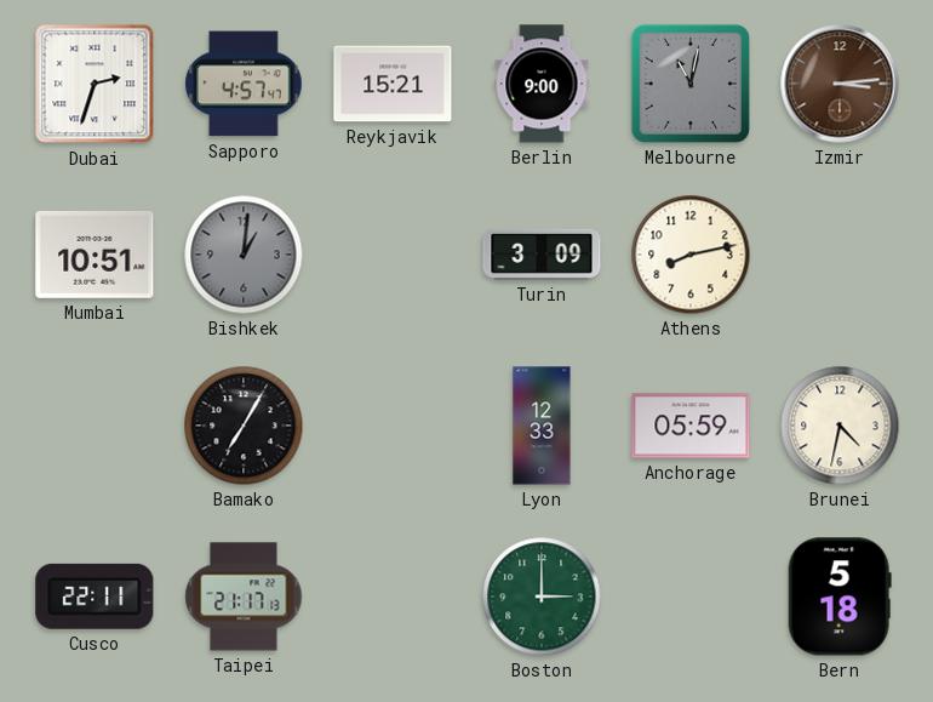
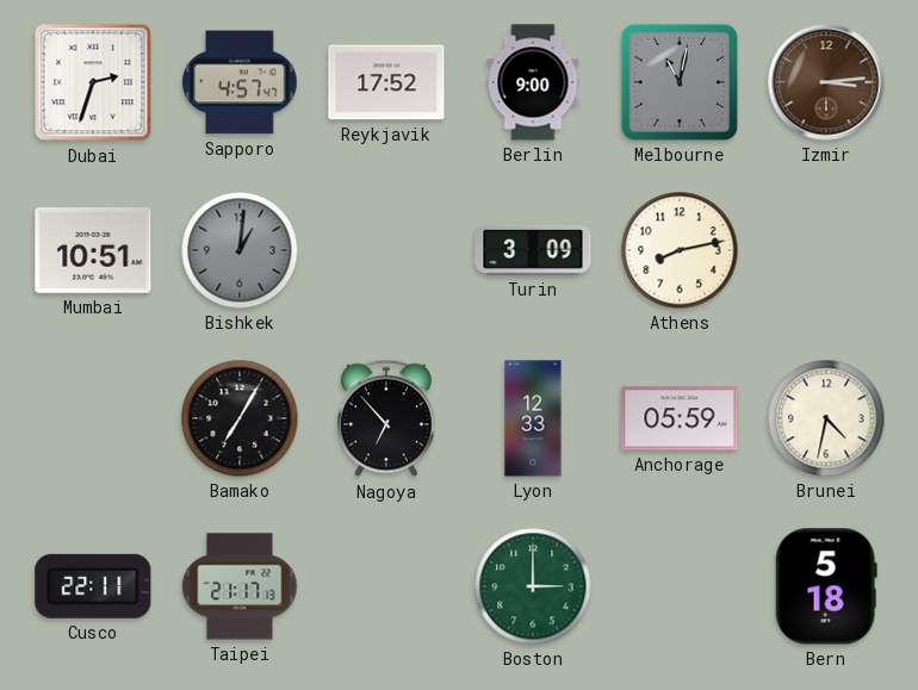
Reykjavik: 15:21 -> 17:52
Nagoya: none -> 6:53
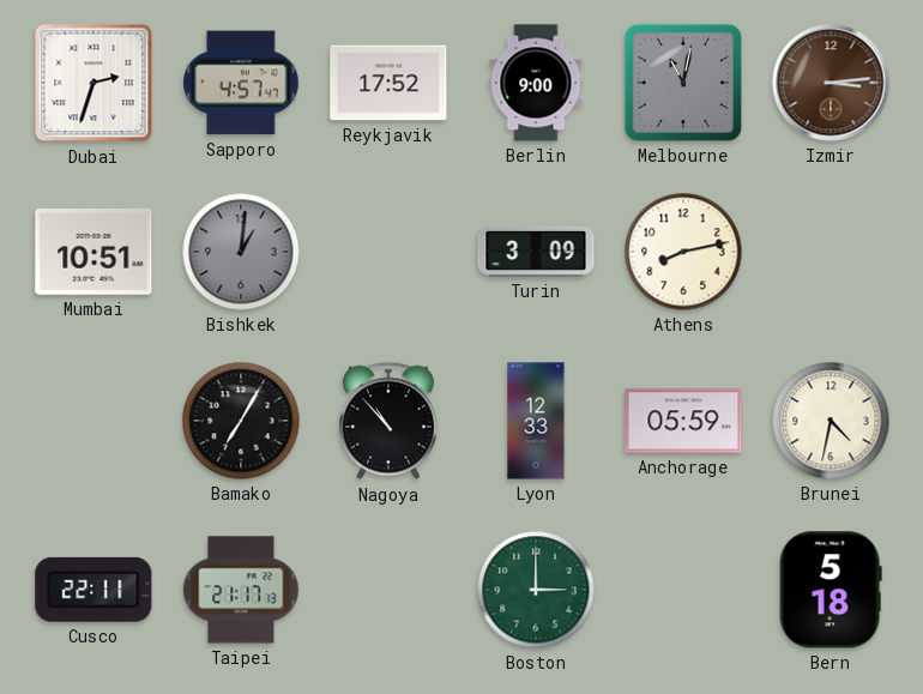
Nagoya: 6:53 -> 10:53
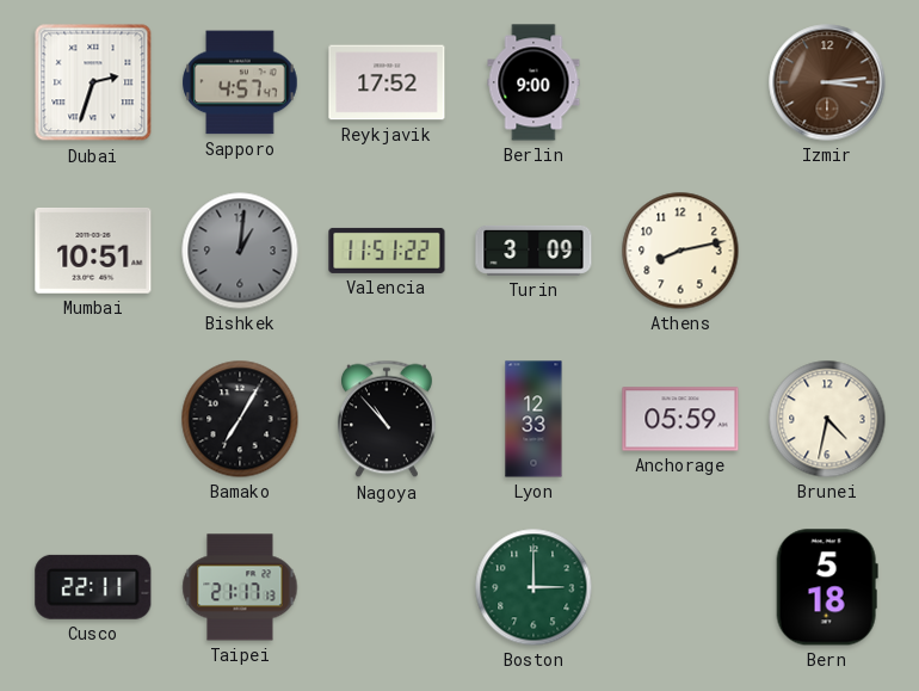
Melbourne: 11:02 -> none
Valencia: none -> 11:51
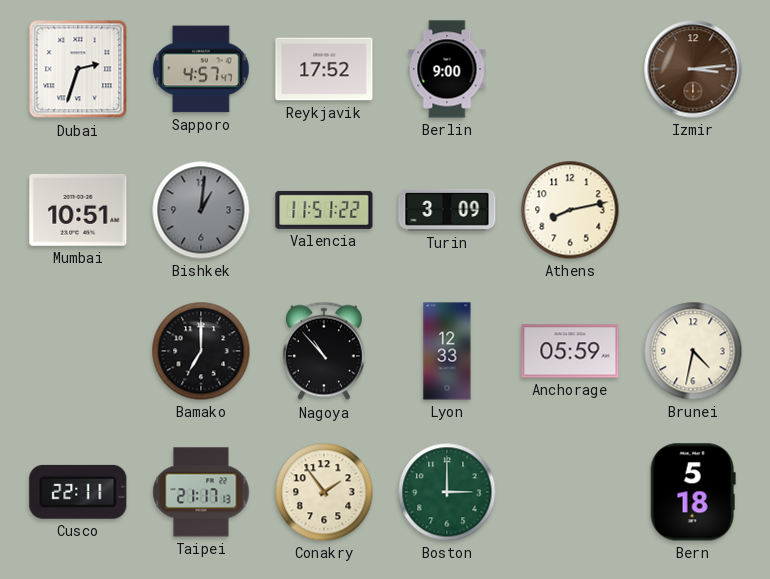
Bamako: 7:05 -> 7:00
Conakry: none -> 1:54
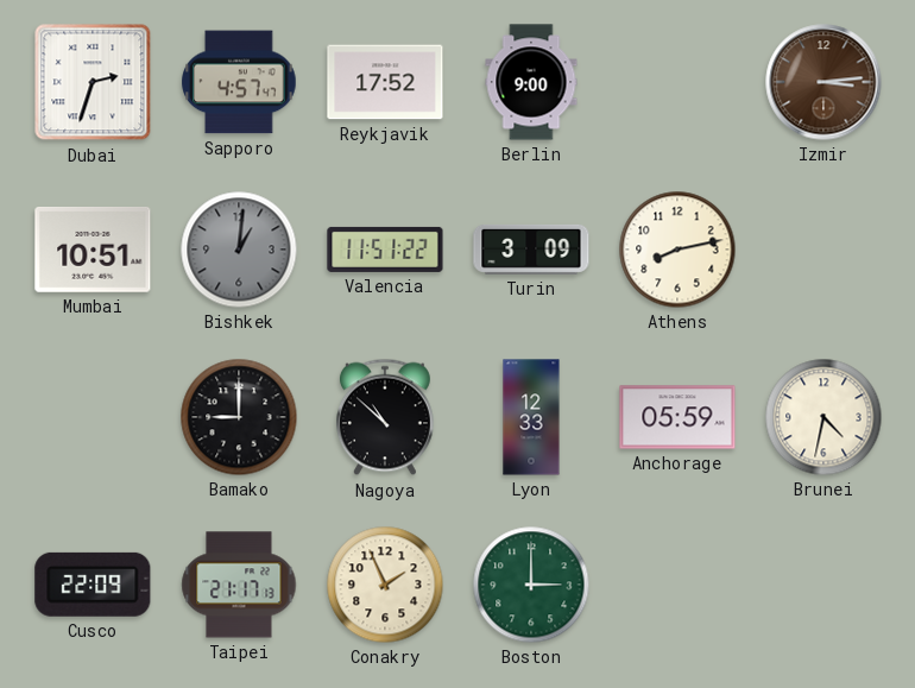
Bamako: 7:00 -> 9:00
Nagoya: 10:53 -> 10:52
Cusco: 22:11 -> 22:09
Conakry: 1:54 -> 1:56
Bern: 5:18 -> none
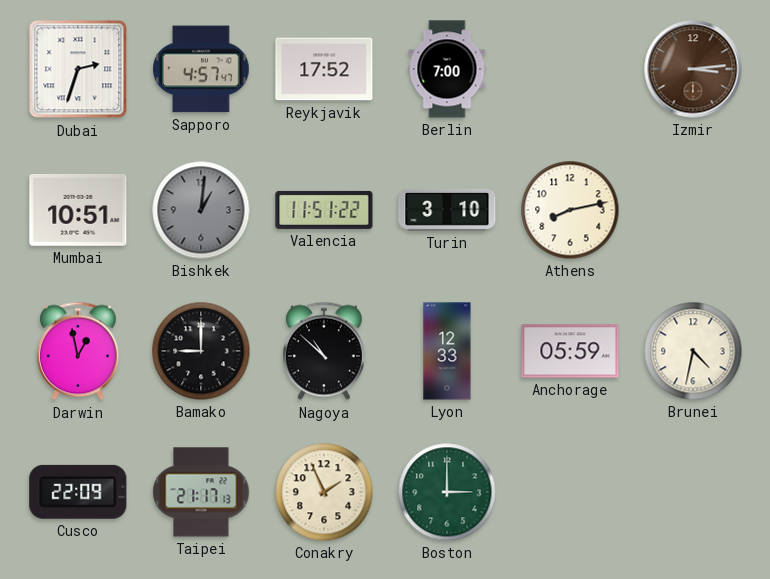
Berlin: 9:00 -> 7:00
Turin: 3:09 -> 3:10
Darwin: none -> 12:58
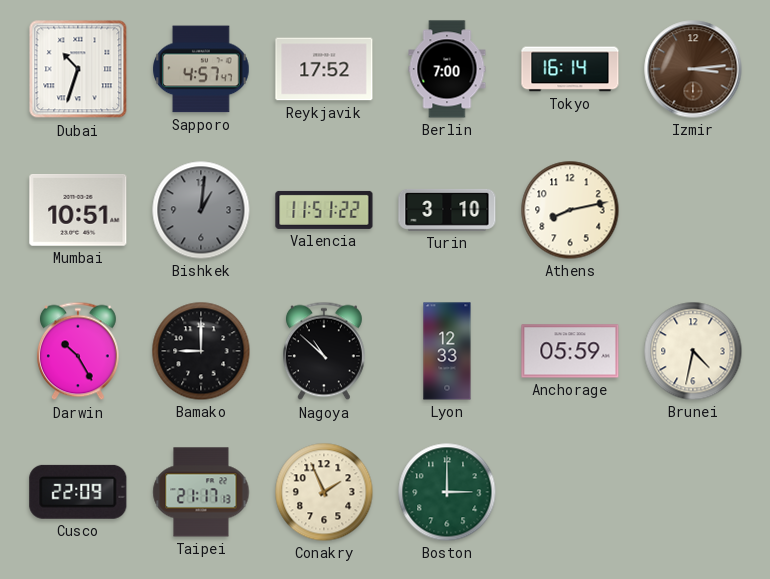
Dubai: 2:33 -> 10:33
Tokyo: none -> 16:14
Darwin: 12:58 -> 10:25
